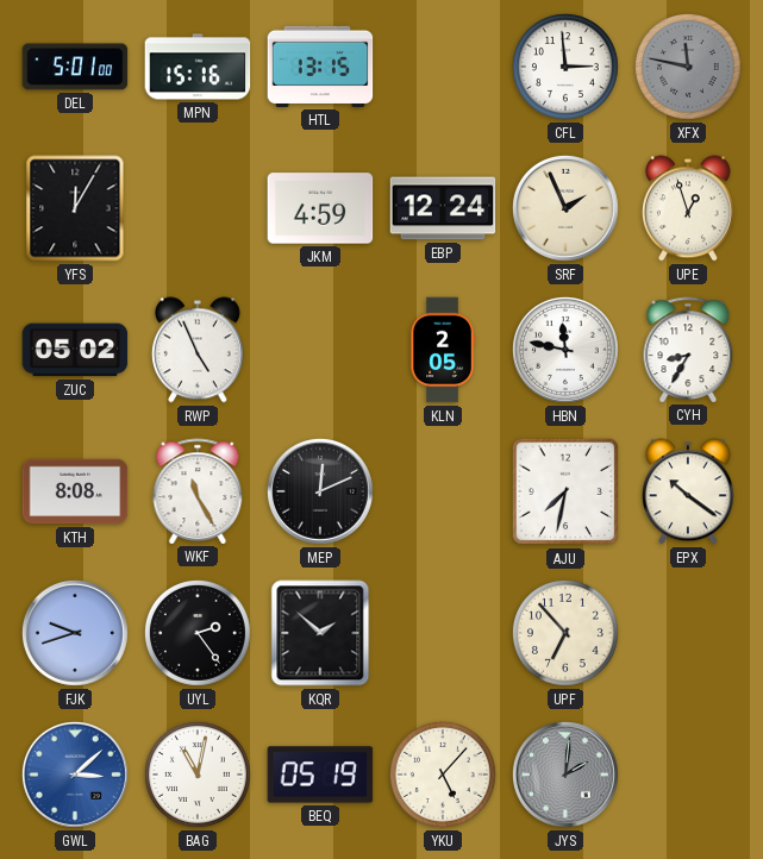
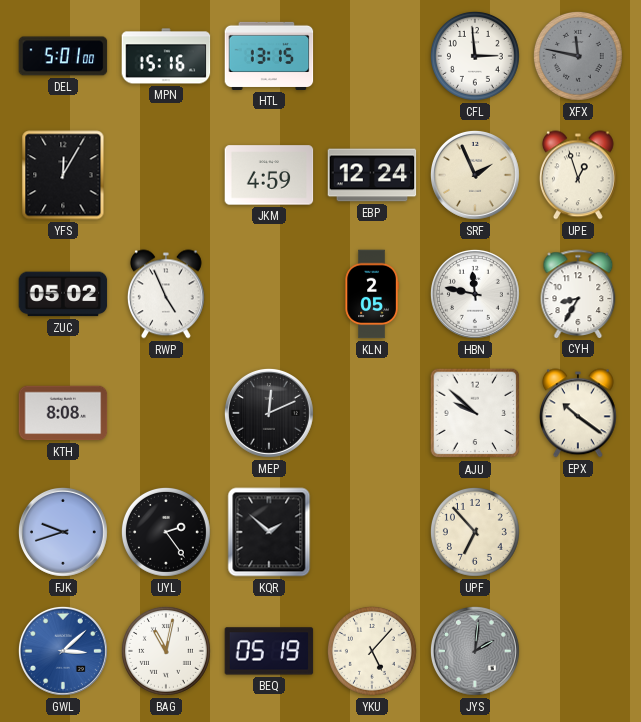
WKF: 11:25 -> none
AJU: 7:32 -> 9:52
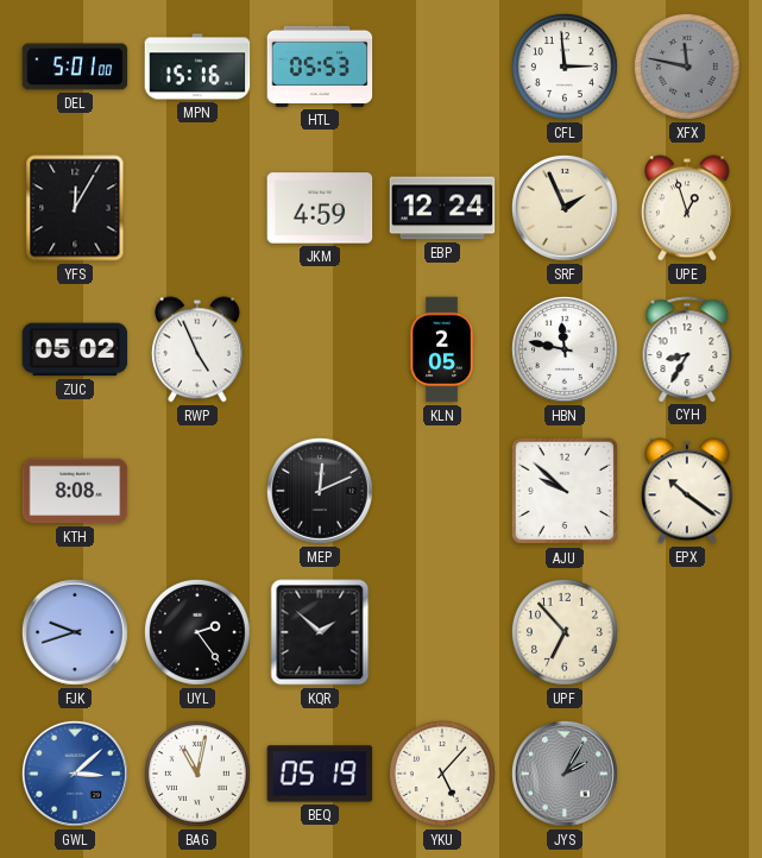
HTL: 13:15 -> 05:53
JYS: 2:01 -> 2:05
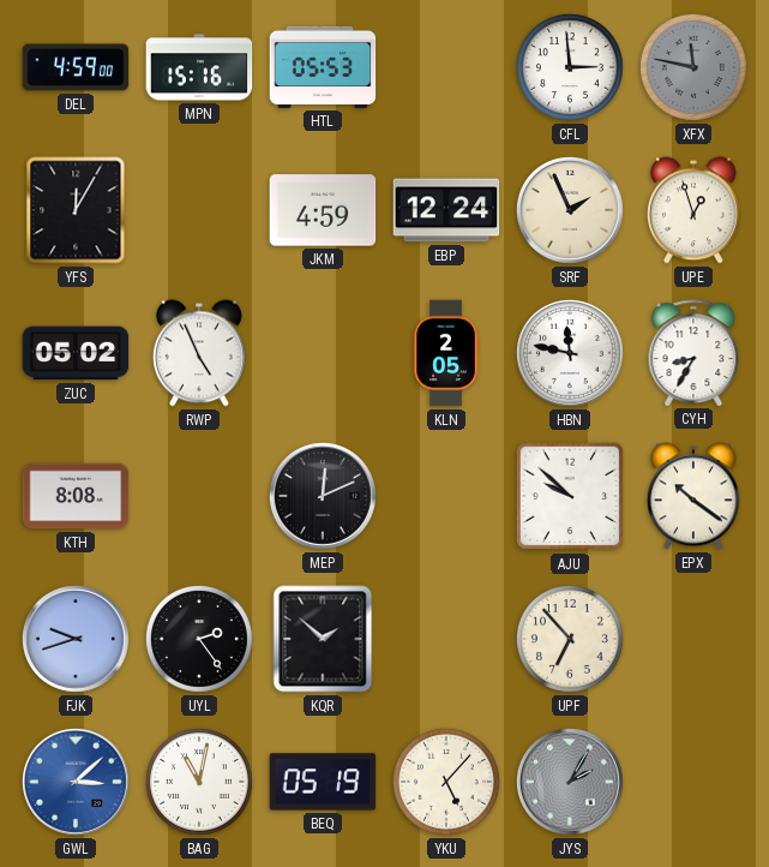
DEL: 5:01 -> 4:59
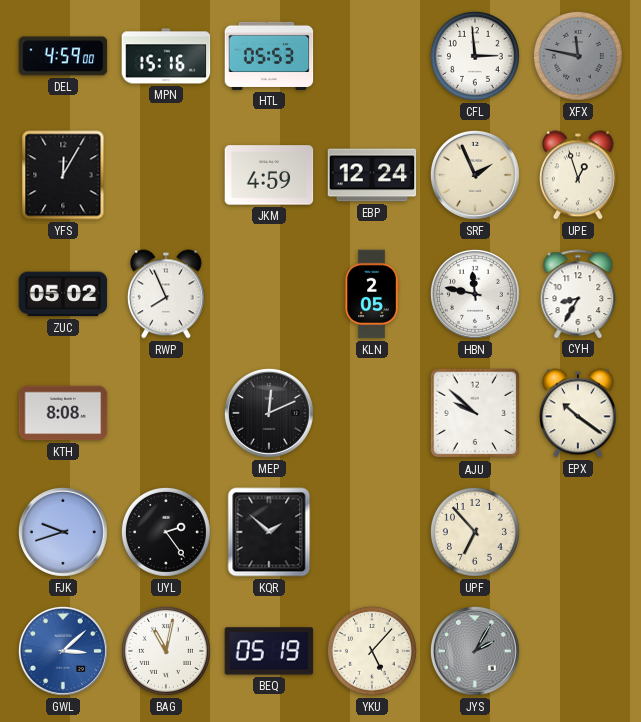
RWP: 4:56 -> 7:56
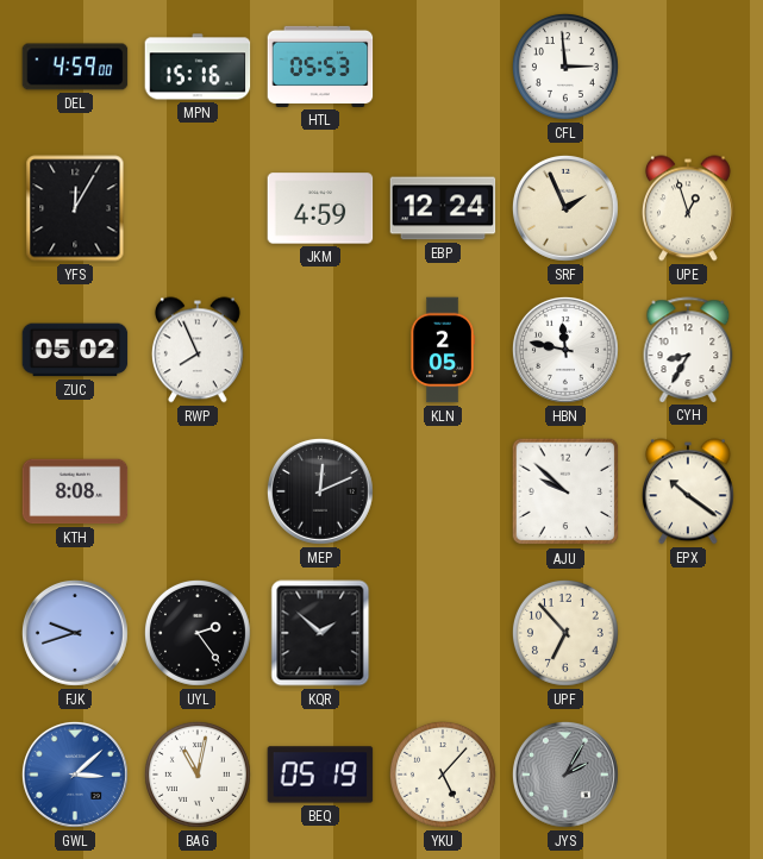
XFX: 11:47 -> none
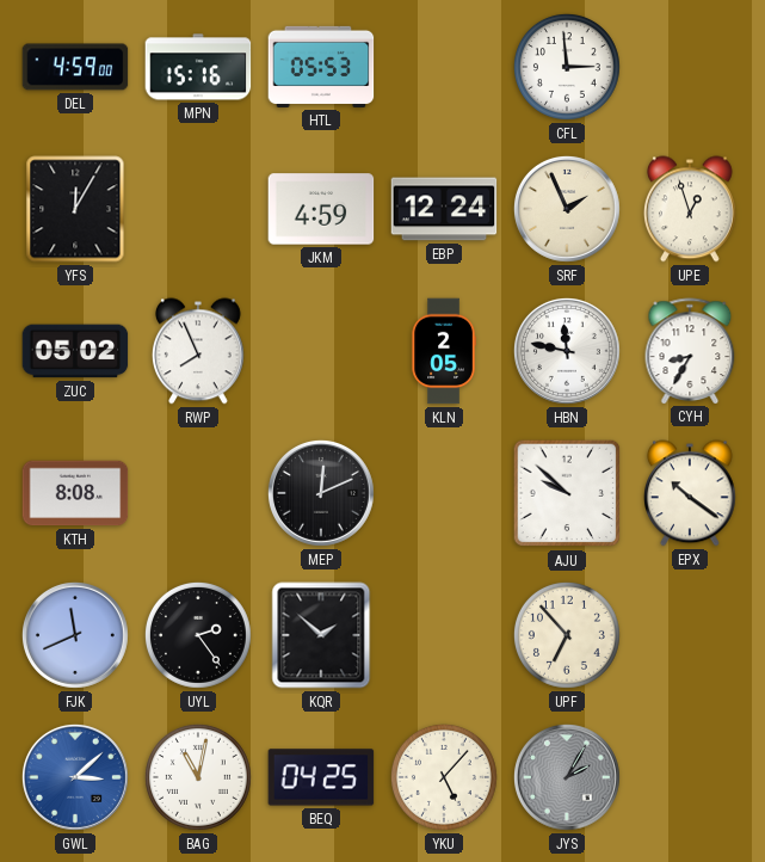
FJK: 9:42 -> 11:41
BEQ: 05:19 -> 04:25
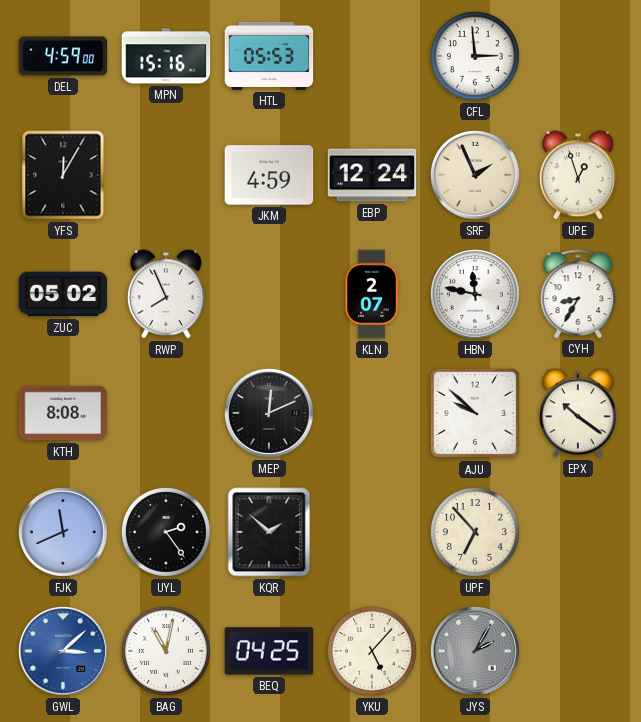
KLN: 2:05 -> 2:07
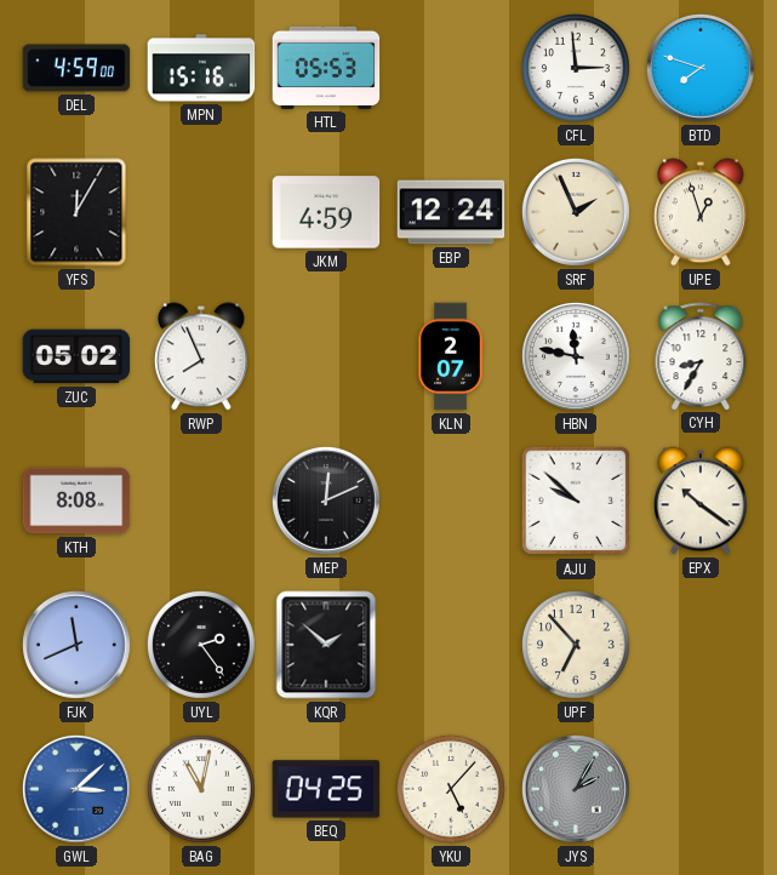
BTD: none -> 7:48
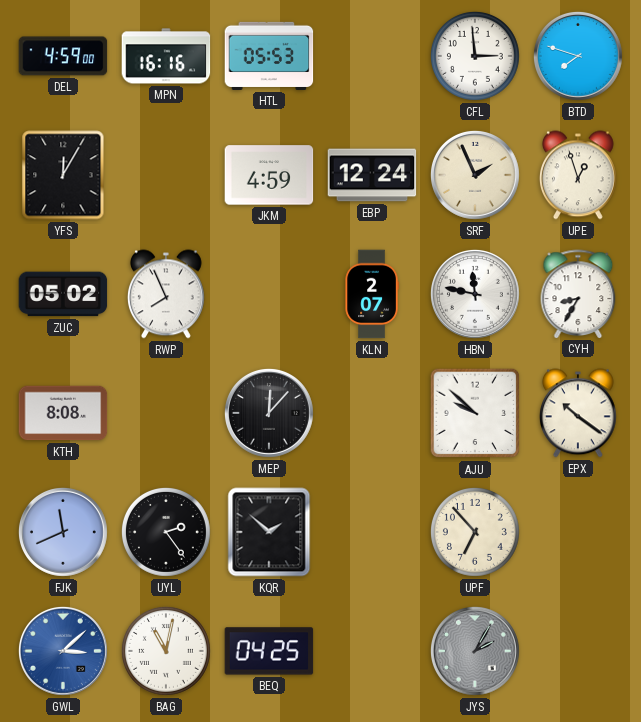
MPN: 15:16 -> 16:16
MEP: 12:11 -> 12:07
YKU: 5:07 -> none
